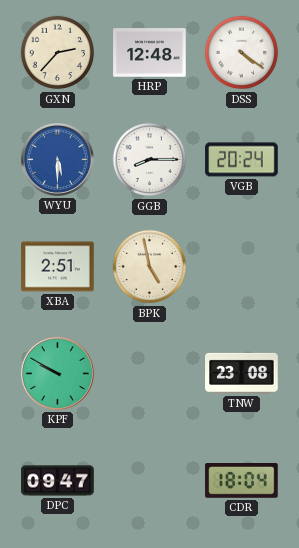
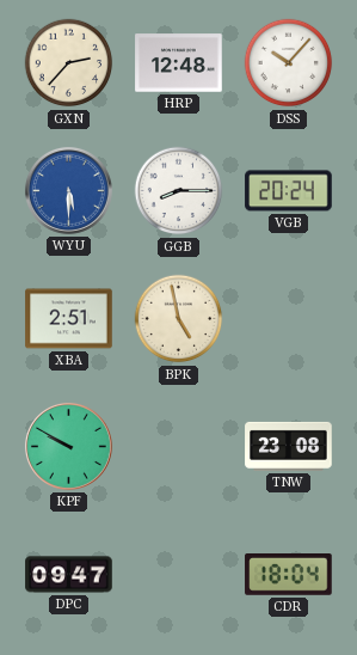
DSS: 4:21 -> 10:07
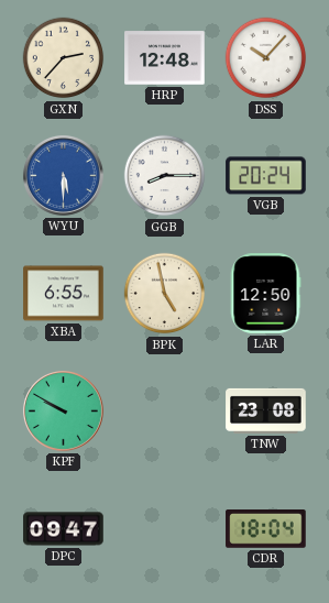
XBA: 2:51 -> 6:55
LAR: none -> 12:50
